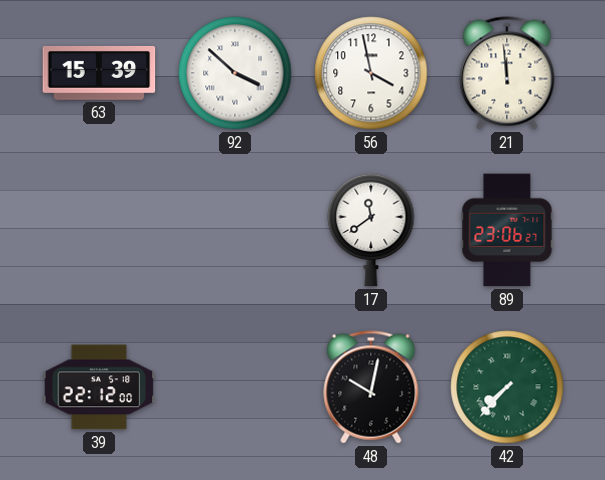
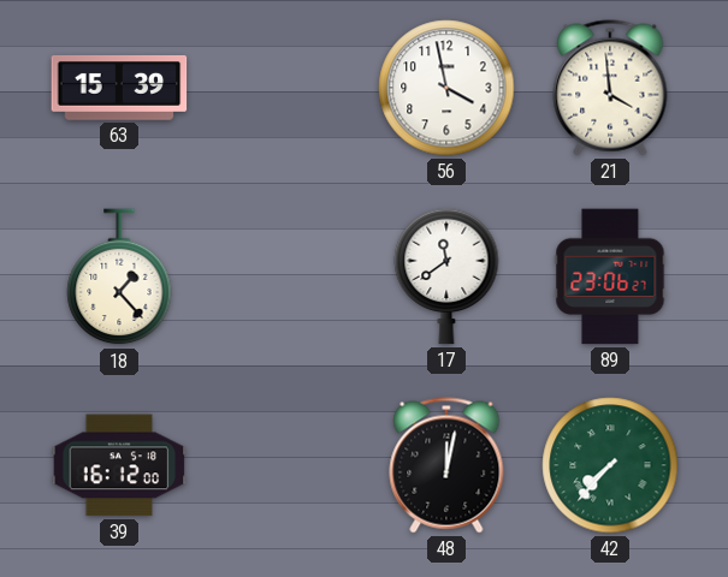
92: 3:52 -> none
21: 11:59 -> 3:59
18: none -> 1:23
39: 22:12 -> 16:12
48: 10:02 -> 12:02
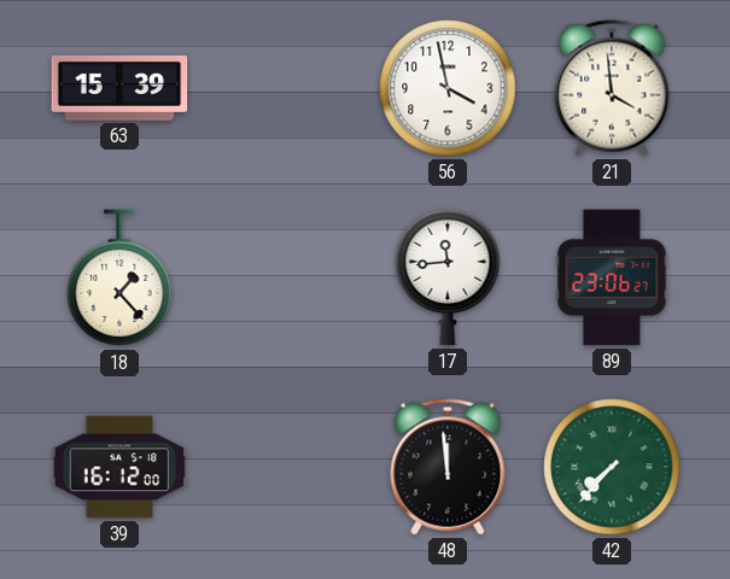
17: 11:39 -> 11:44
48: 12:02 -> 11:59
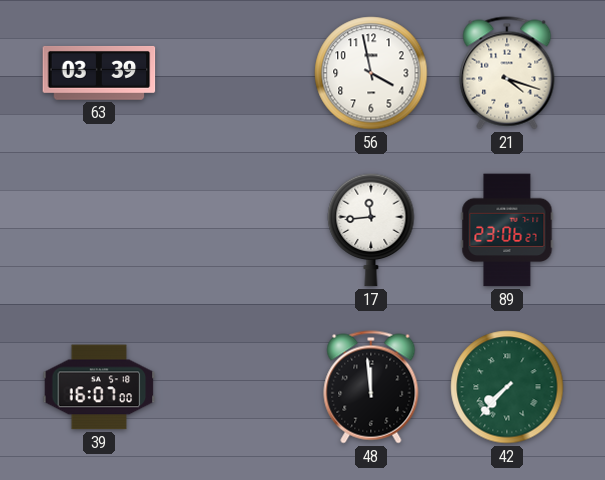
63: 15:39 -> 03:39
21: 3:59 -> 4:18
18: 1:23 -> none
39: 16:12 -> 16:07
